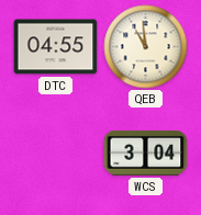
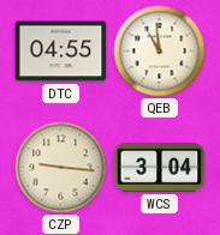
CZP: none -> 9:16
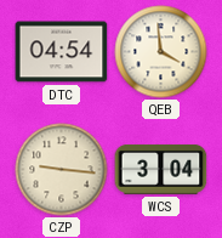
DTC: 04:55 -> 04:54
QEB: 10:59 -> 3:59
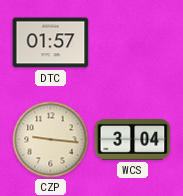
DTC: 04:54 -> 01:57
QEB: 3:59 -> none
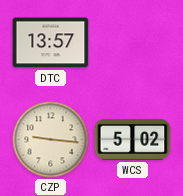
DTC: 01:57 -> 13:57
WCS: 3:04 -> 5:02
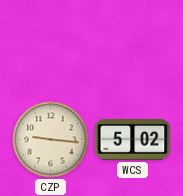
DTC: 13:57 -> none
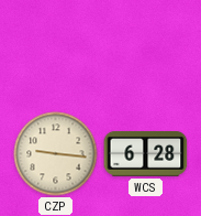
WCS: 5:02 -> 6:28
